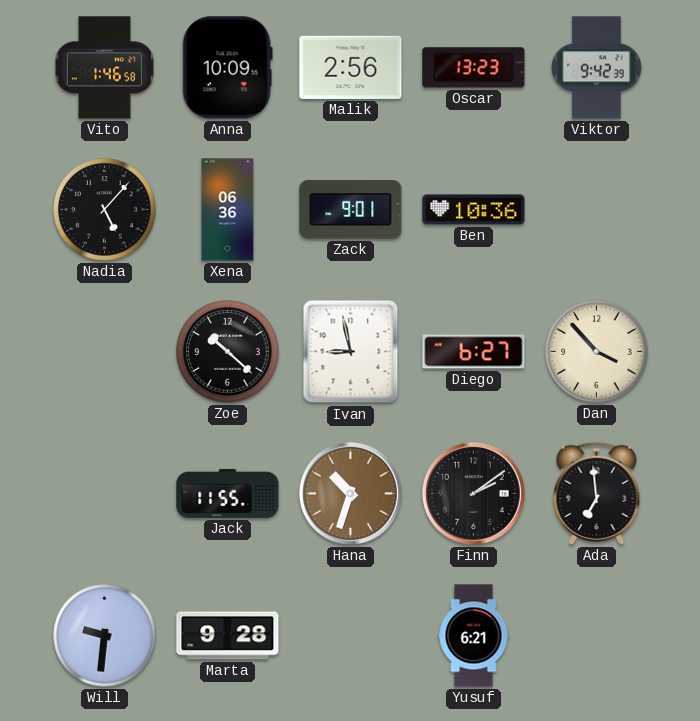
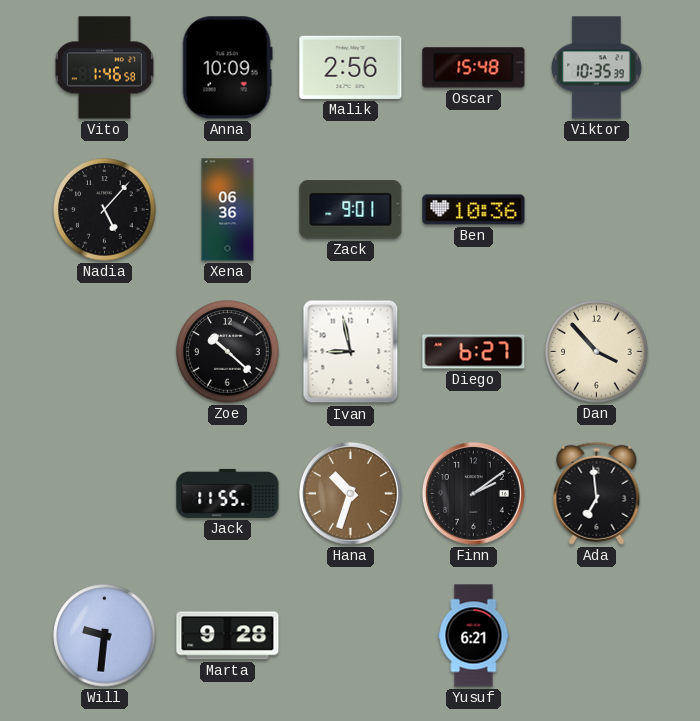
Oscar: 13:23 -> 15:48
Viktor: 9:42 -> 10:35
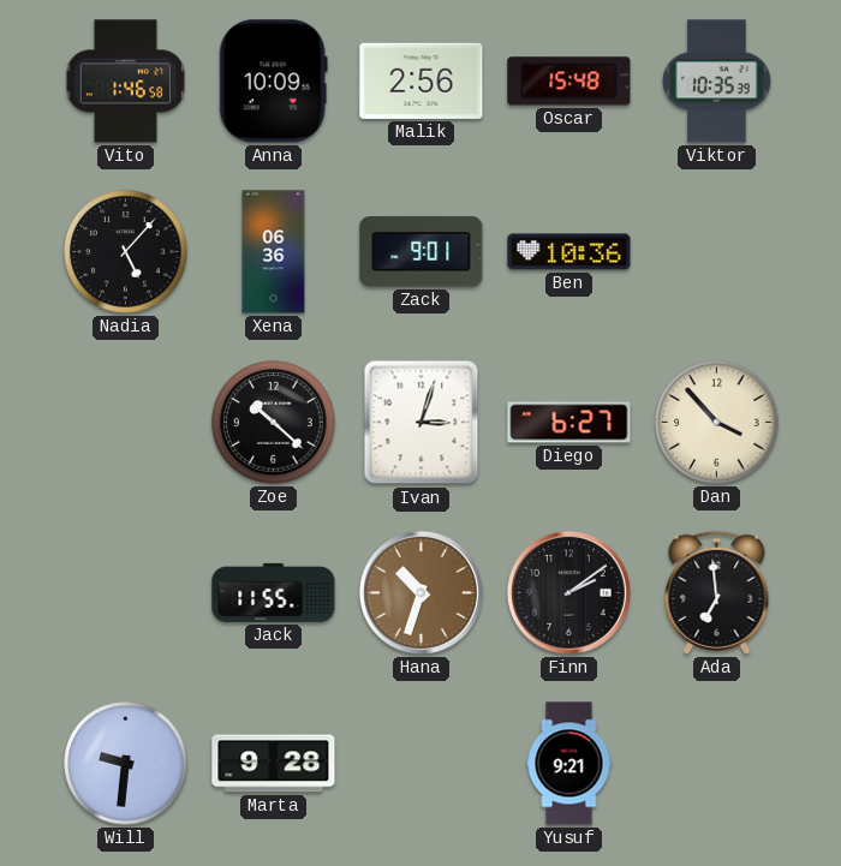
Ivan: 8:58 -> 3:03
Yusuf: 6:21 -> 9:21
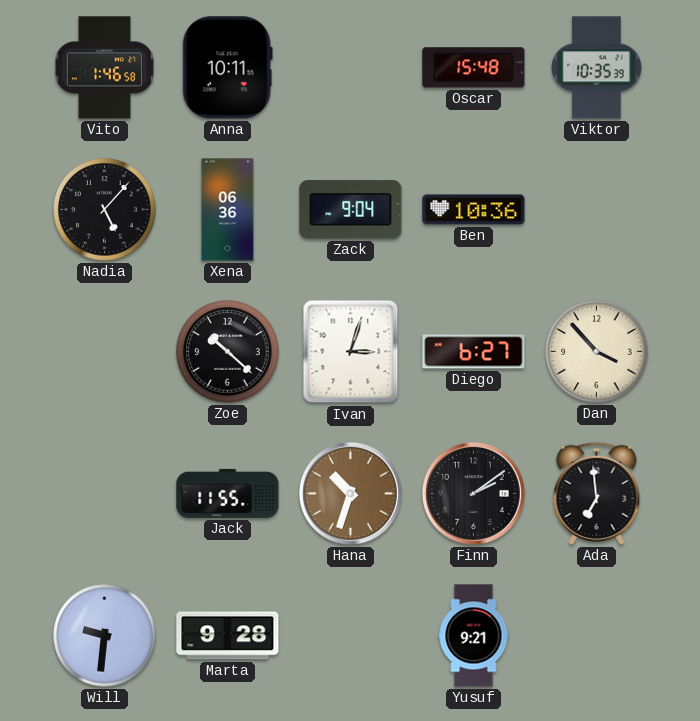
Anna: 10:09 -> 10:11
Malik: 2:56 -> none
Zack: 9:01 -> 9:04
